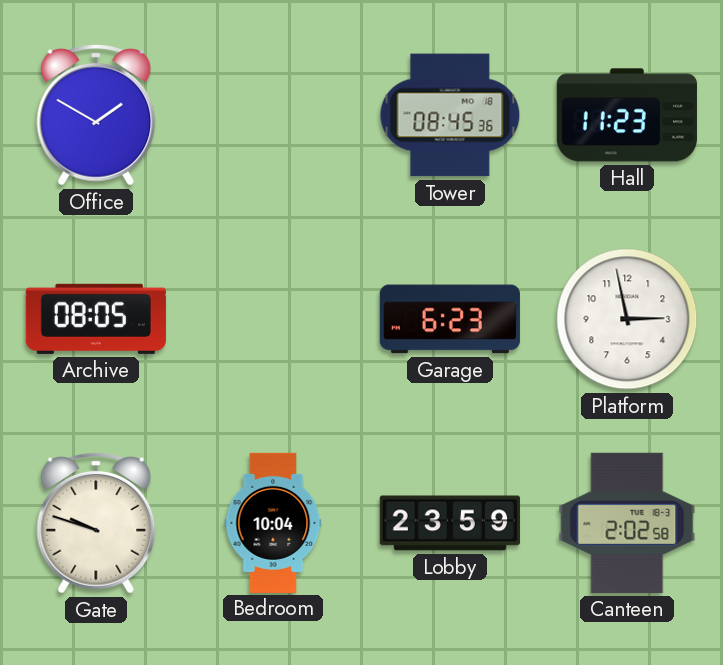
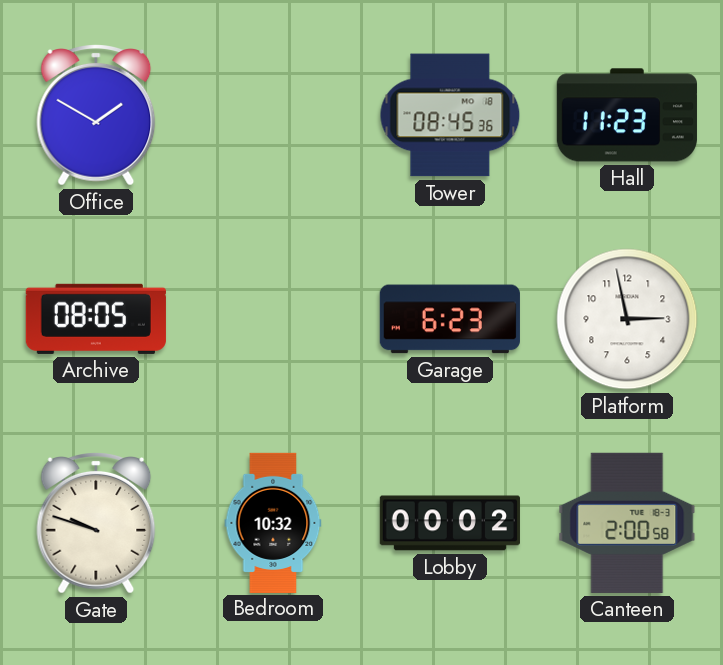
Bedroom: 10:04 -> 10:32
Lobby: 23:59 -> 00:02
Canteen: 2:02 -> 2:00
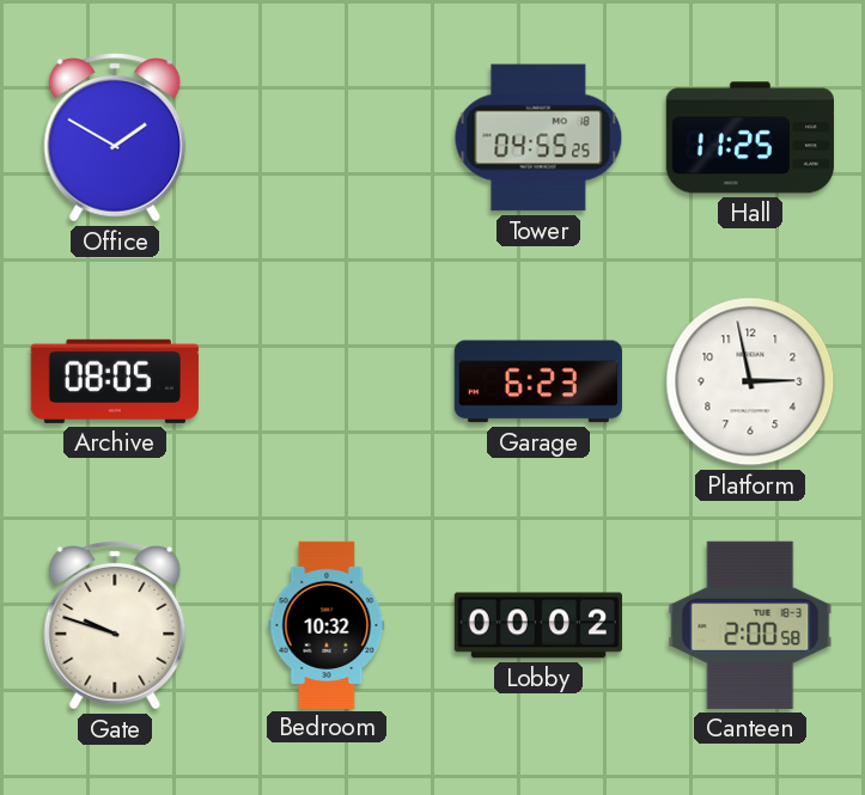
Tower: 08:45 -> 04:55
Hall: 11:23 -> 11:25
